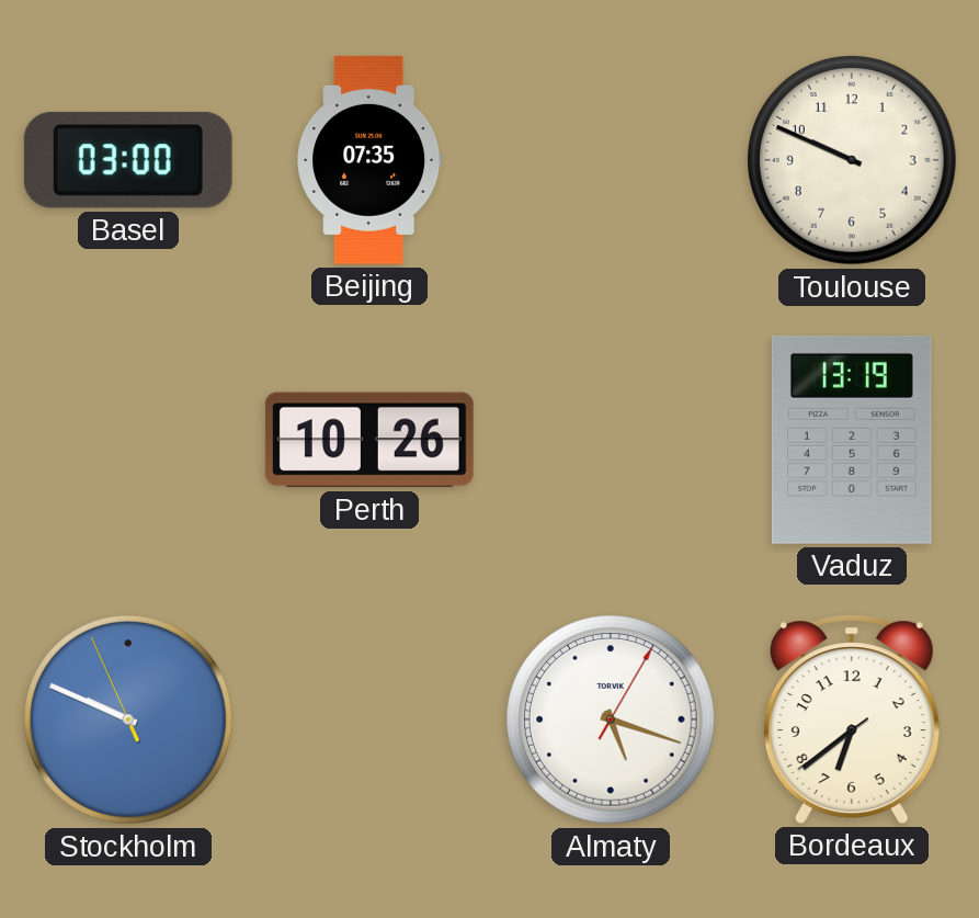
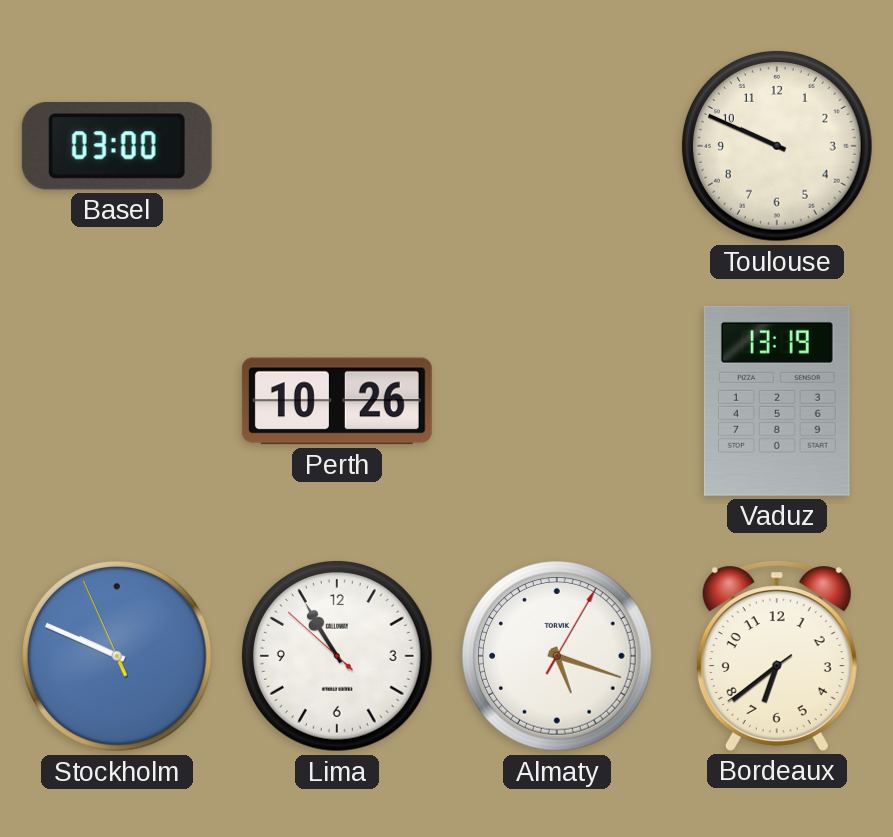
Beijing: 07:35 -> none
Lima: none -> 10:54
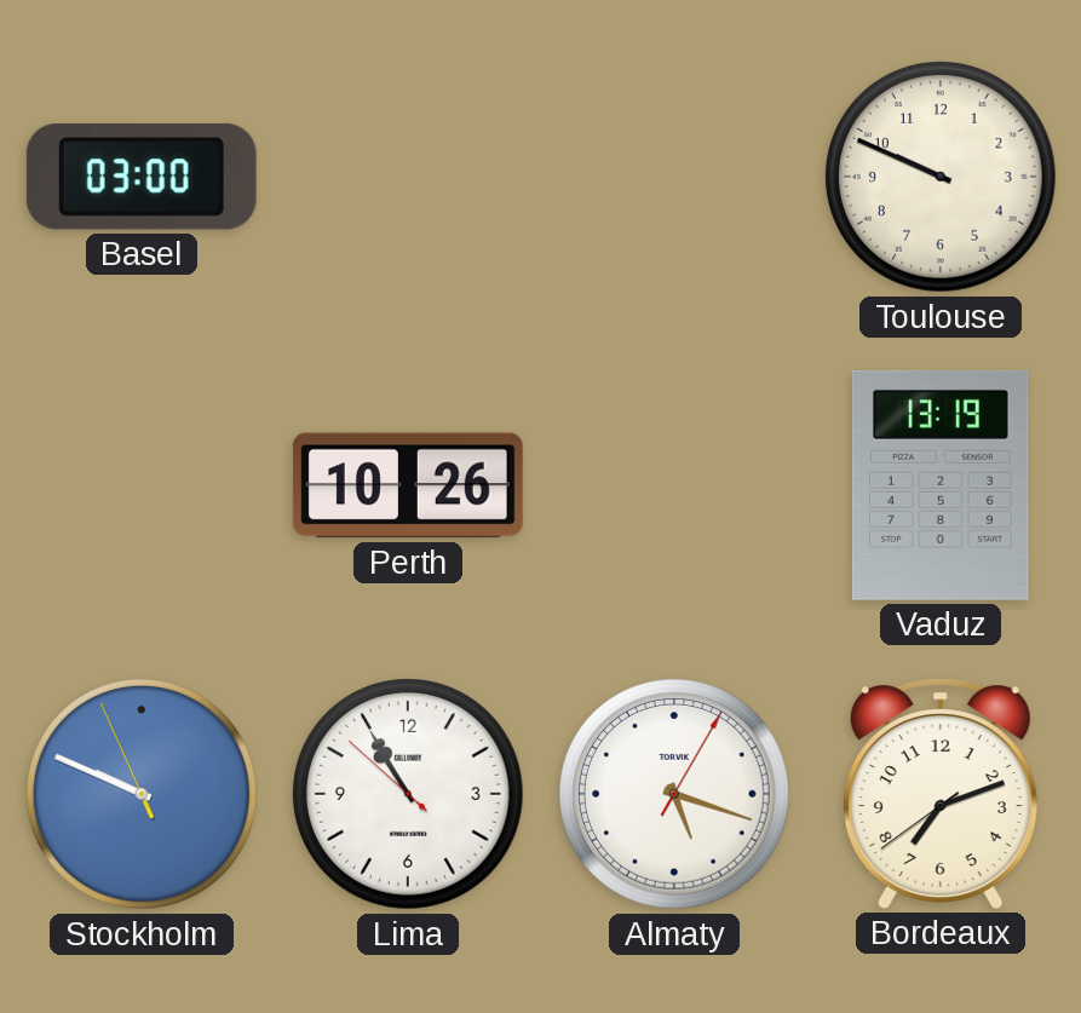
Bordeaux: 6:38 -> 7:11
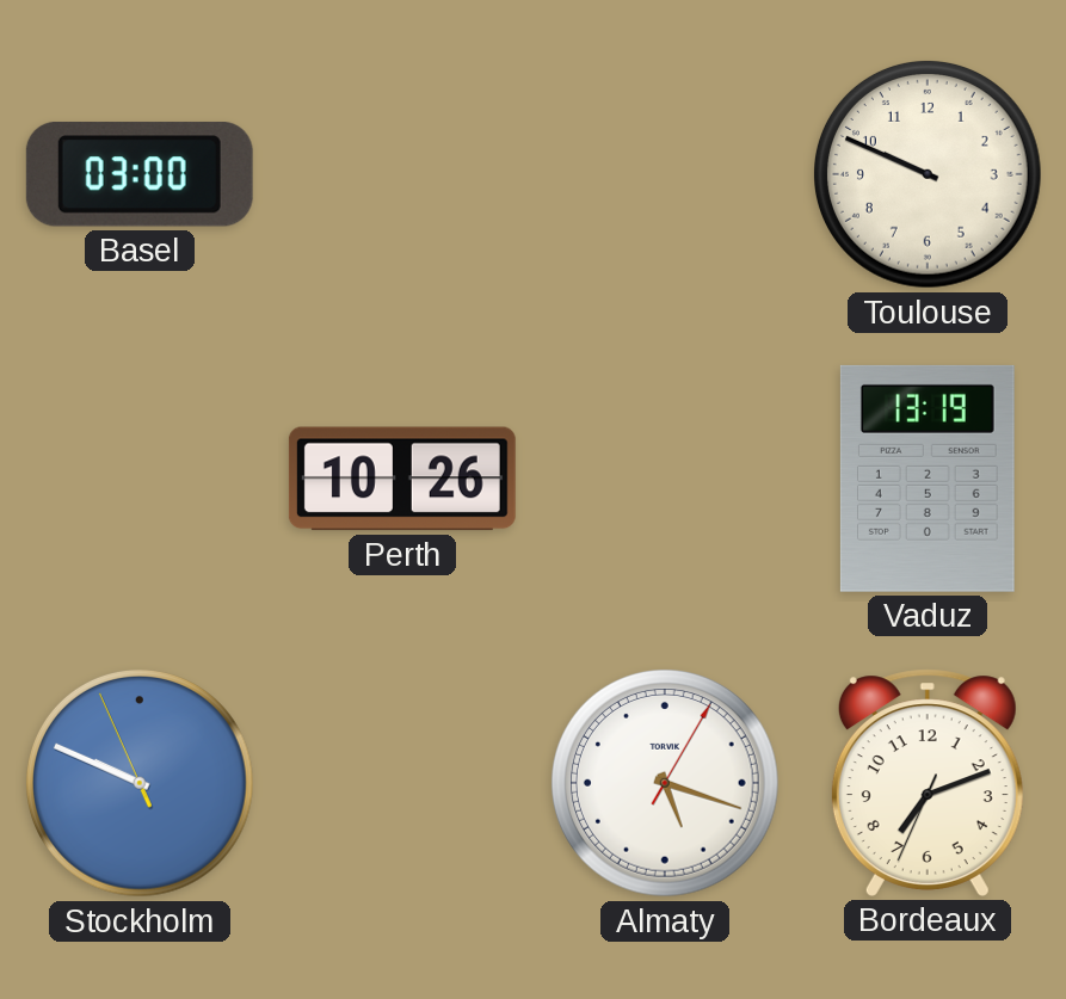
Lima: 10:54 -> none
Bordeaux: 7:11:39 -> 7:11:34
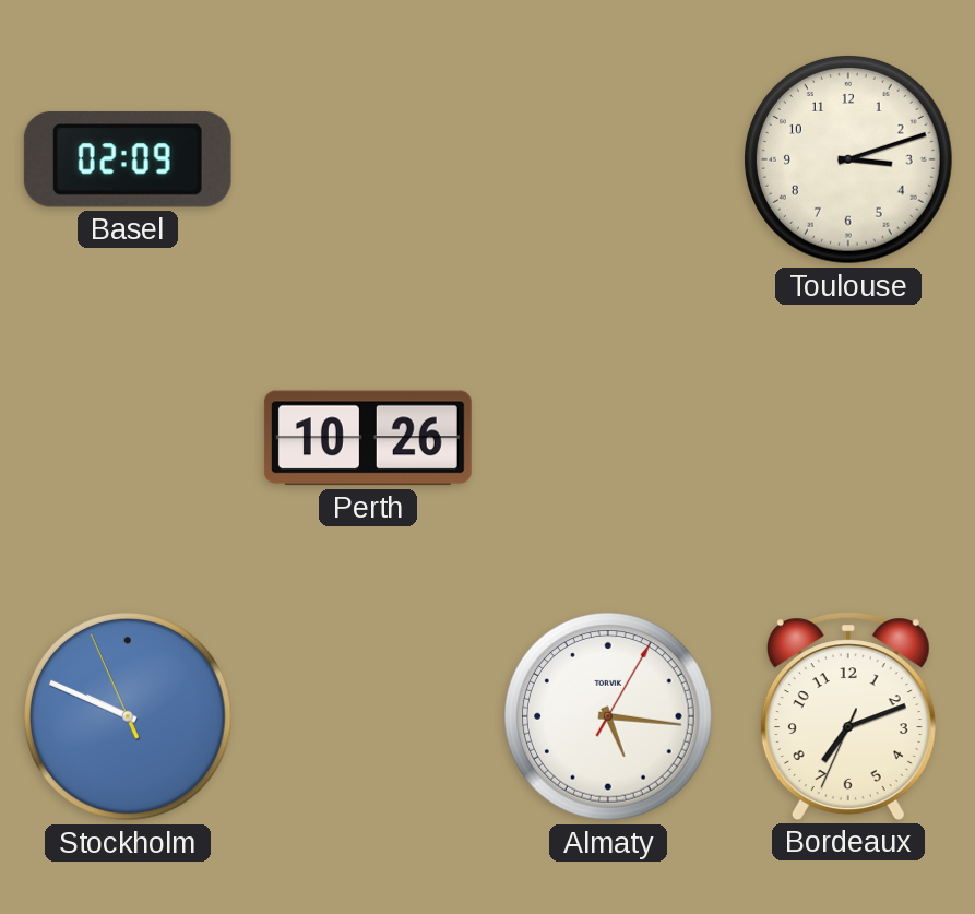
Basel: 03:00 -> 02:09
Toulouse: 9:49 -> 3:12
Vaduz: 13:19 -> none
Almaty: 5:18 -> 5:16
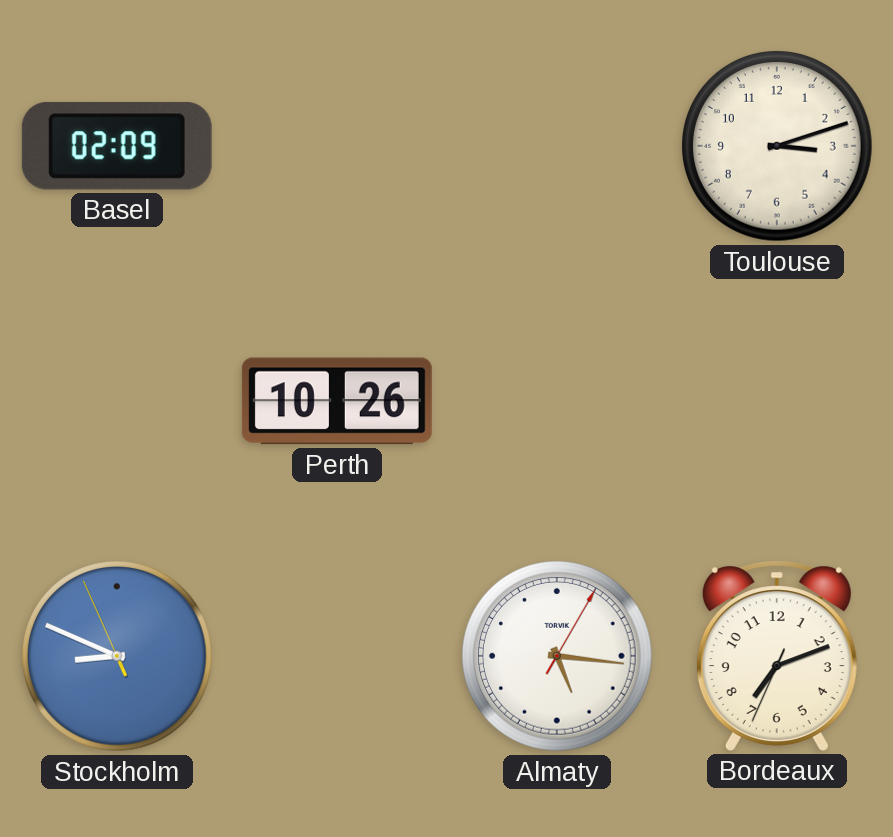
Stockholm: 9:48 -> 8:48
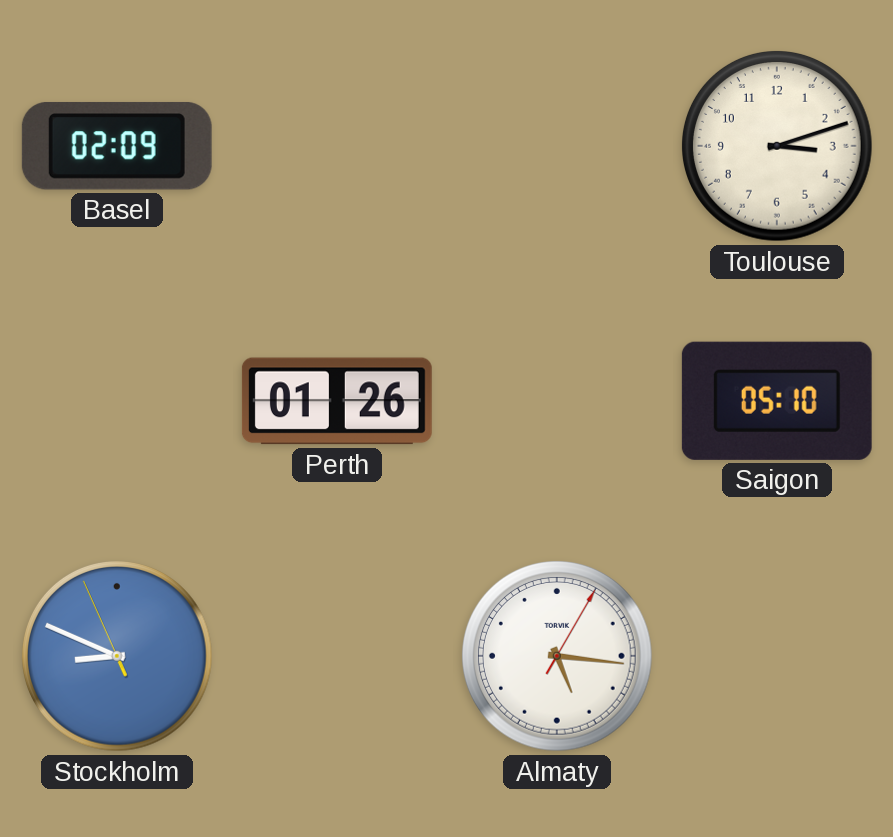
Perth: 10:26 -> 01:26
Saigon: none -> 05:10
Bordeaux: 7:11 -> none
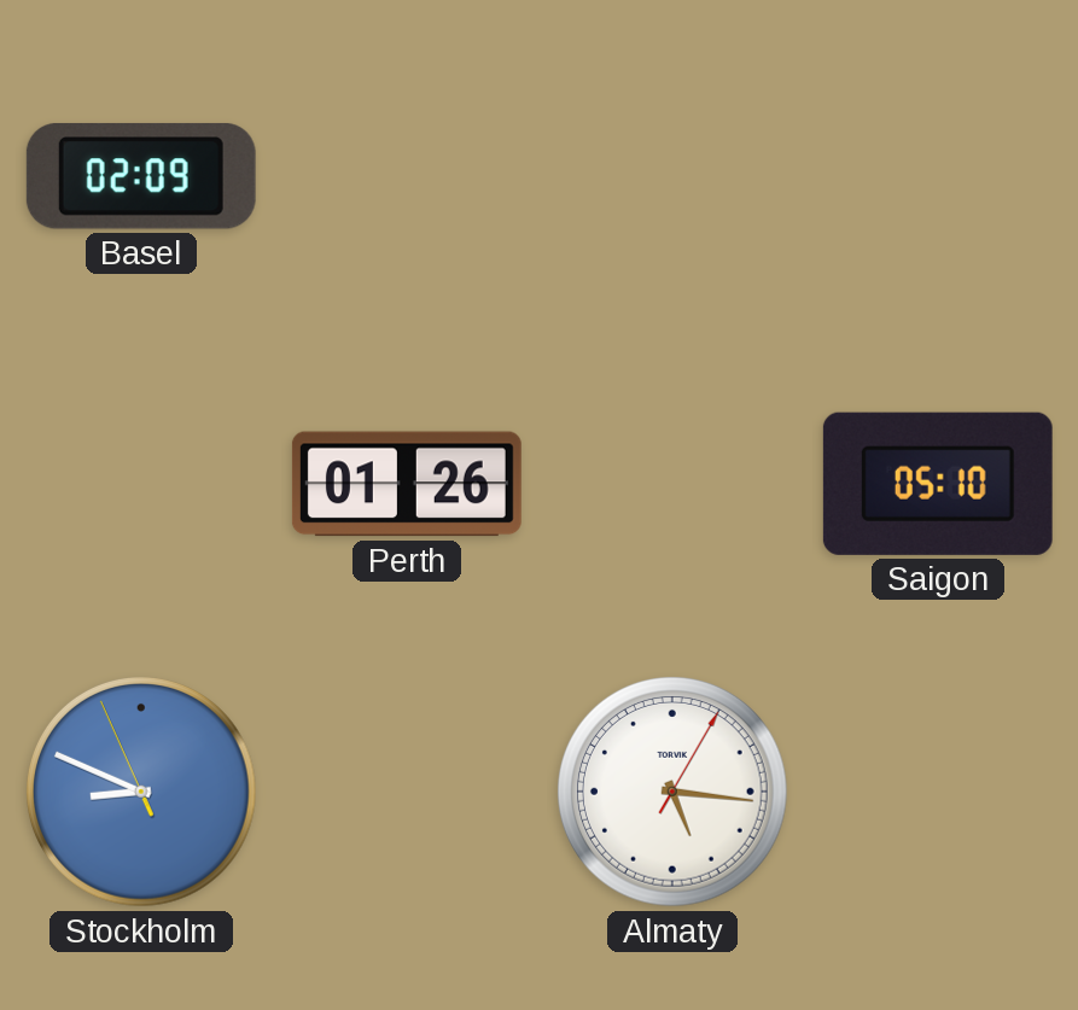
Toulouse: 3:12 -> none
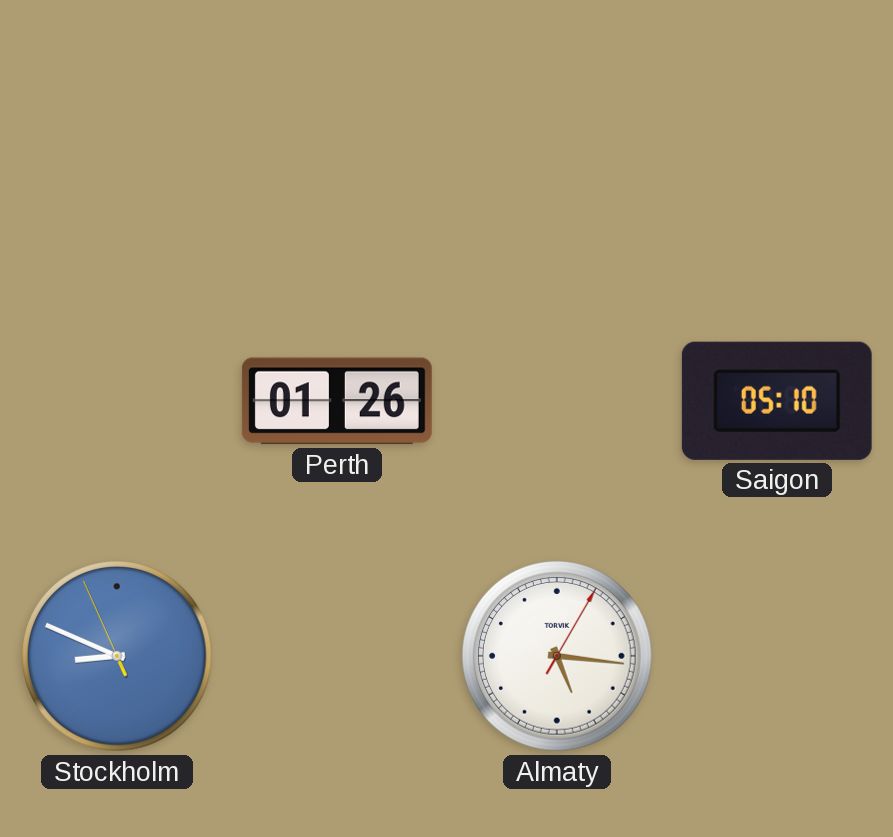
Basel: 02:09 -> none
